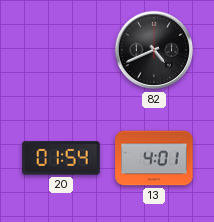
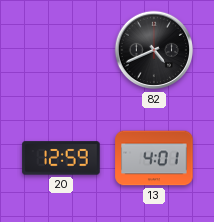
20: 01:54 -> 12:59
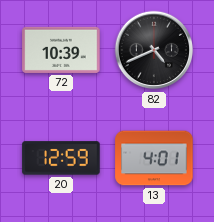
72: none -> 10:39
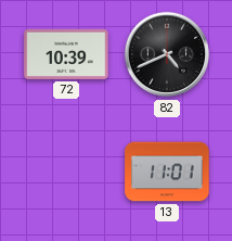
20: 12:59 -> none
13: 4:01 -> 11:01
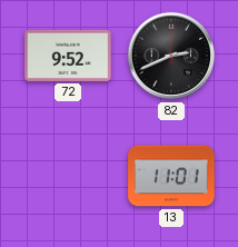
72: 10:39 -> 9:52
82: 4:41 -> 2:41
